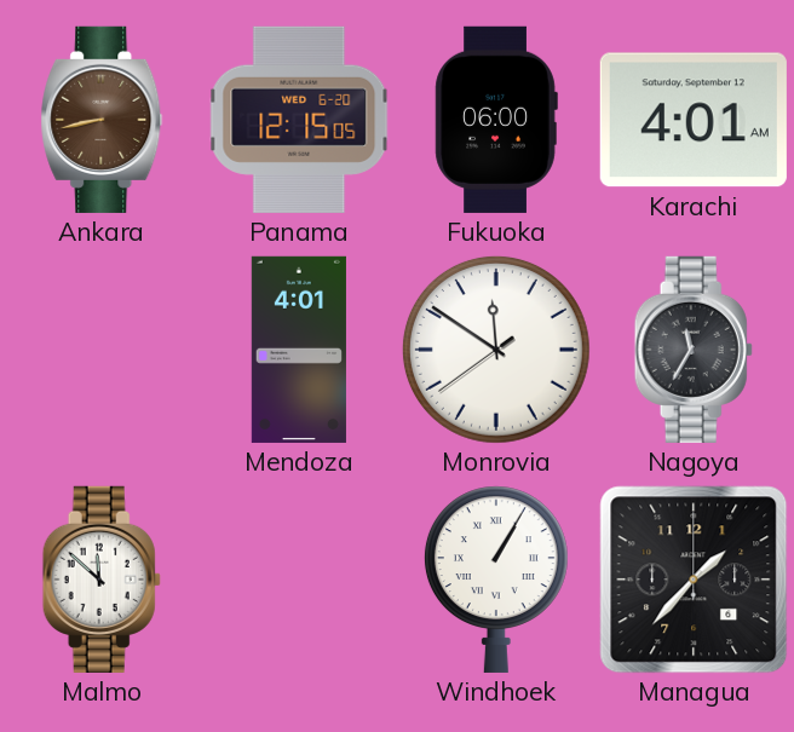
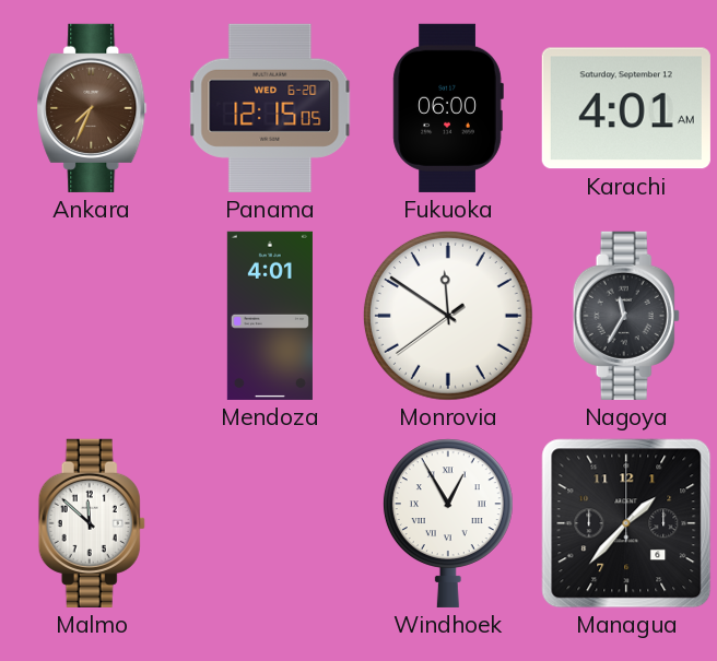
Ankara: 8:43 -> 7:34
Windhoek: 1:05 -> 12:55
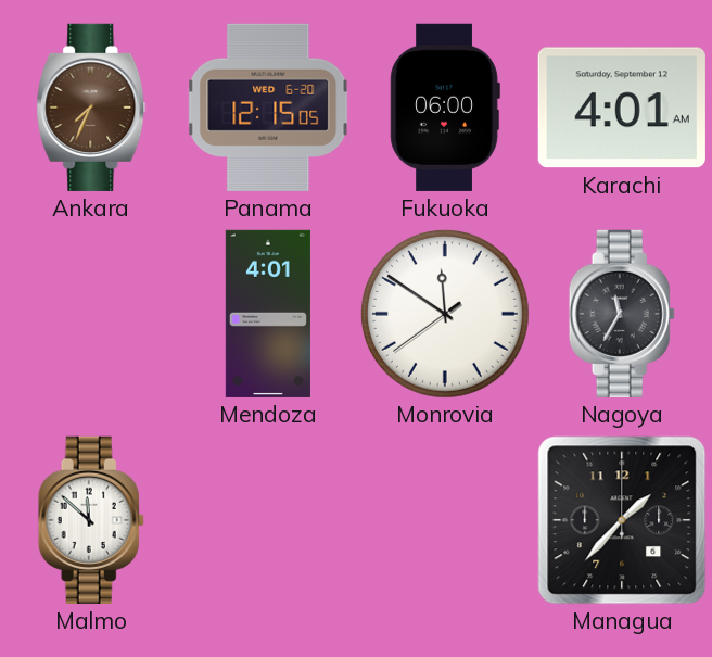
Windhoek: 12:55 -> none
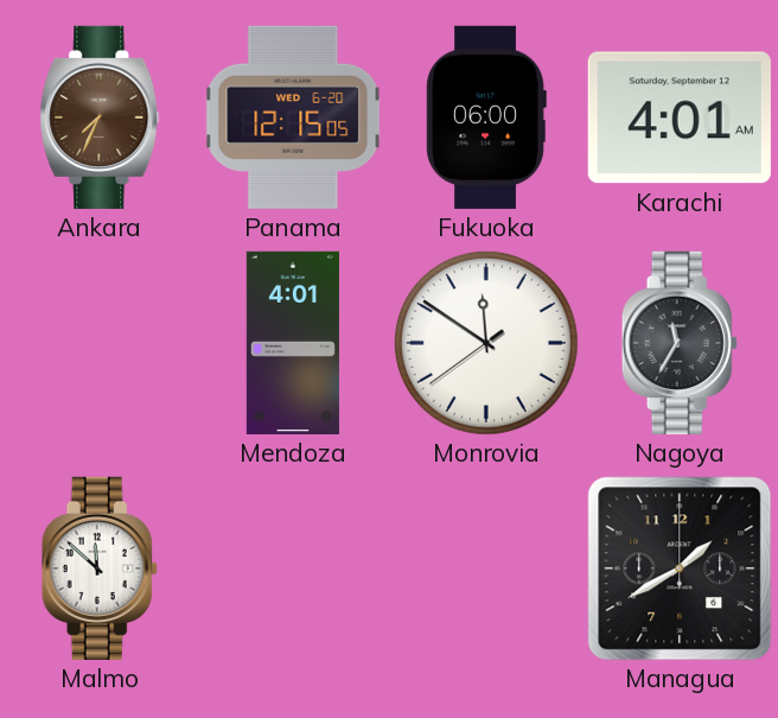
Managua: 1:37 -> 1:40
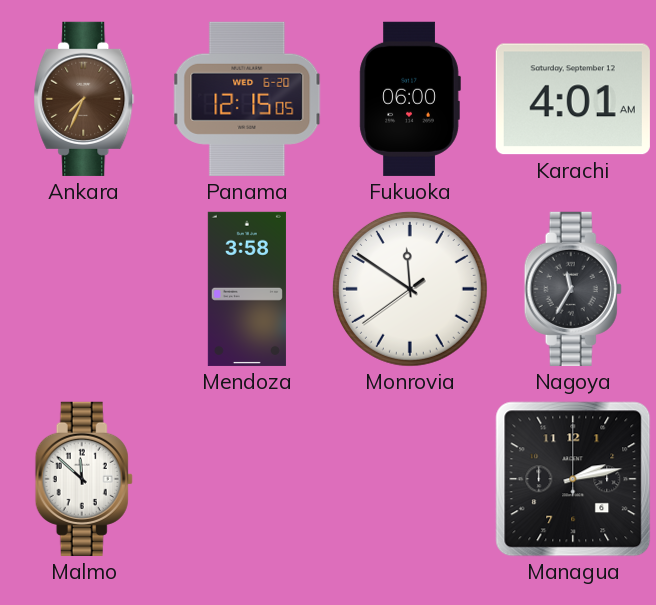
Mendoza: 4:01 -> 3:58
Managua: 1:40 -> 2:13
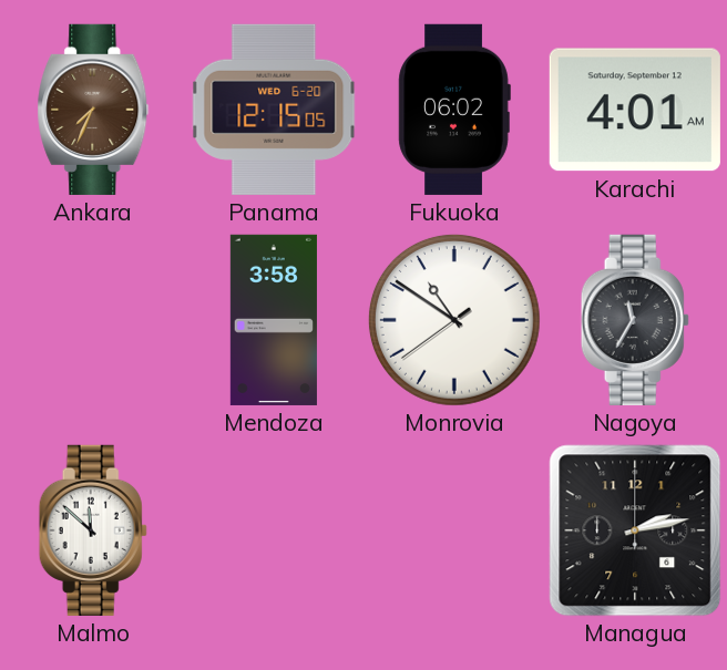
Fukuoka: 06:00 -> 06:02
Monrovia: 11:50 -> 10:50
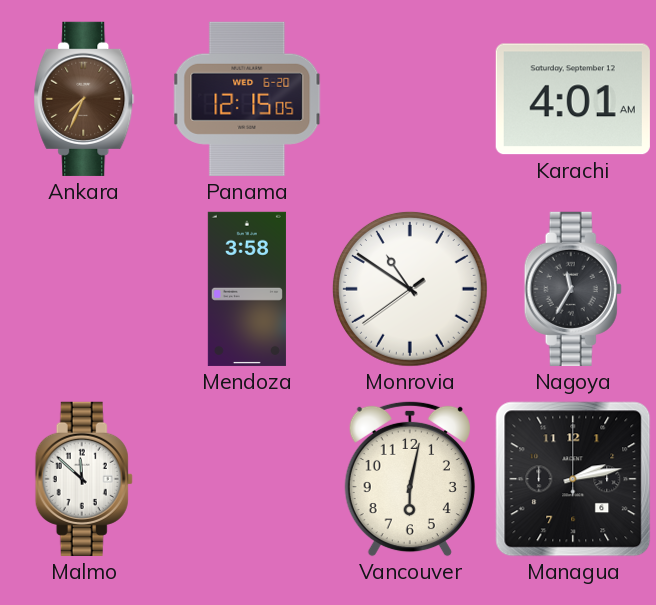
Fukuoka: 06:02 -> none
Vancouver: none -> 6:02
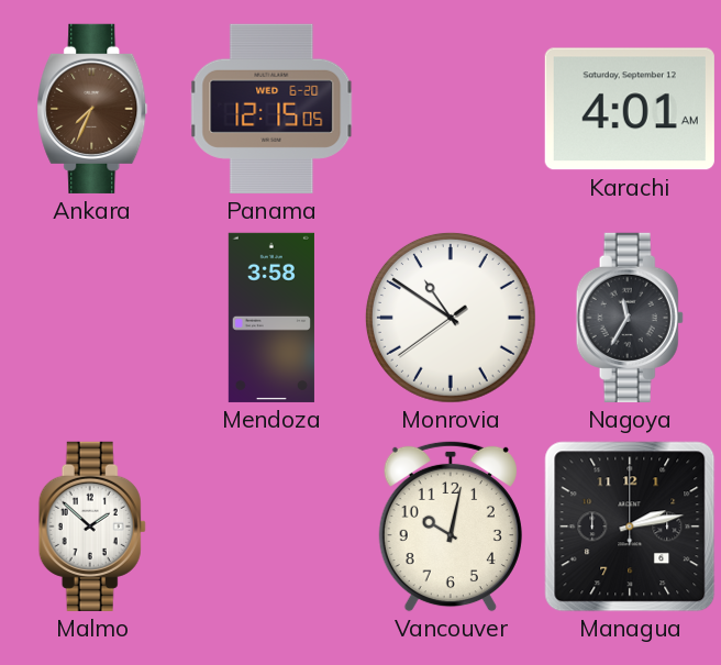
Malmo: 11:52 -> 1:52
Vancouver: 6:02 -> 10:02
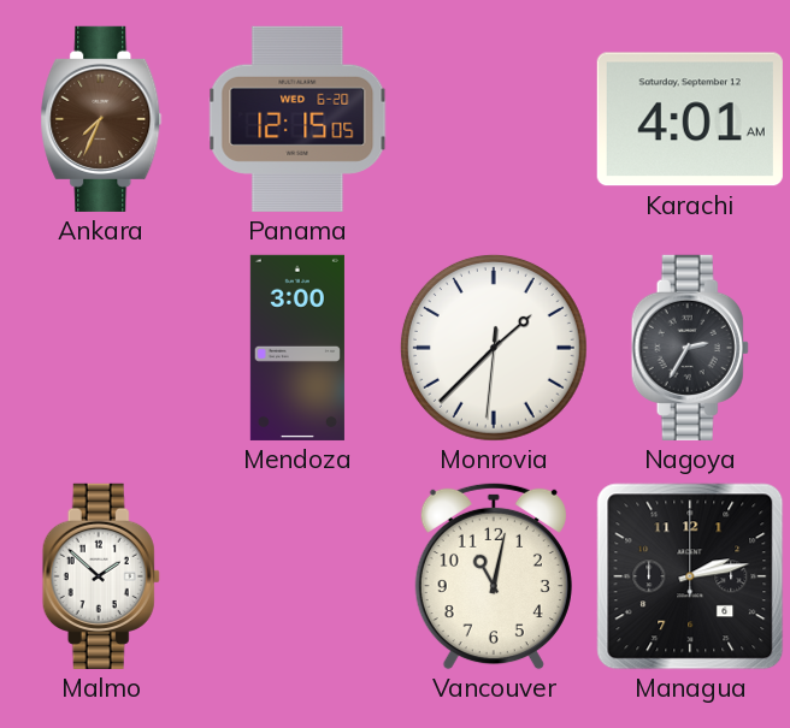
Mendoza: 3:58 -> 3:00
Monrovia: 10:50 -> 1:37
Nagoya: 11:35 -> 2:35
Vancouver: 10:02 -> 11:02
